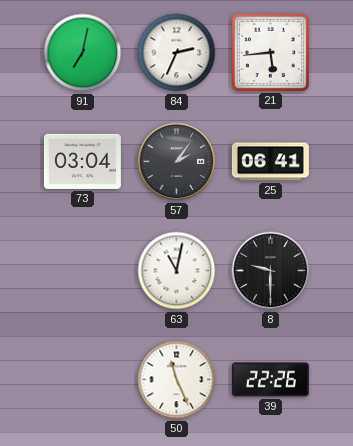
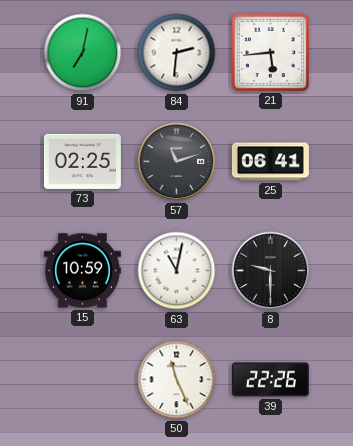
84: 2:34 -> 2:31
73: 03:04 -> 02:25
57: 2:06 -> 11:12
15: none -> 10:59
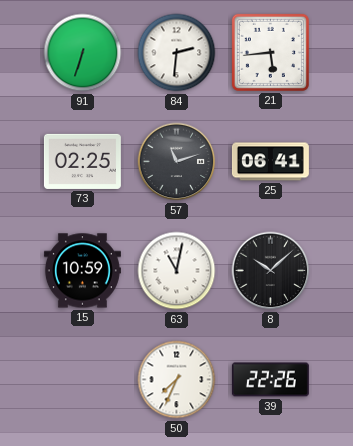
91: 7:02 -> 6:33
8: 9:30 -> 10:08
50: 11:26 -> 7:34
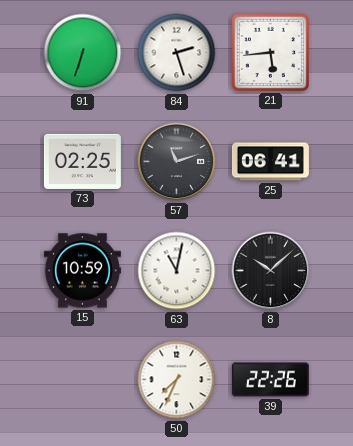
84: 2:31 -> 2:27
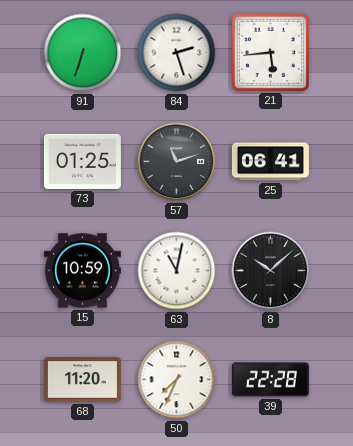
73: 02:25 -> 01:25
68: none -> 11:20
39: 22:26 -> 22:28
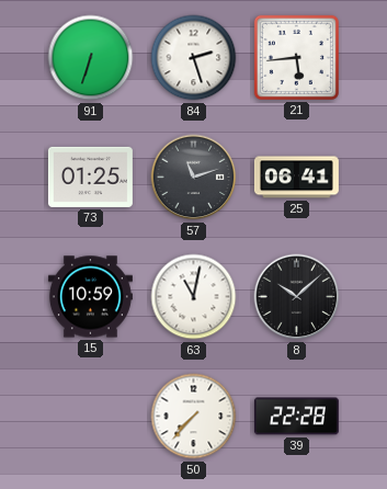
68: 11:20 -> none
50: 7:34 -> 7:37
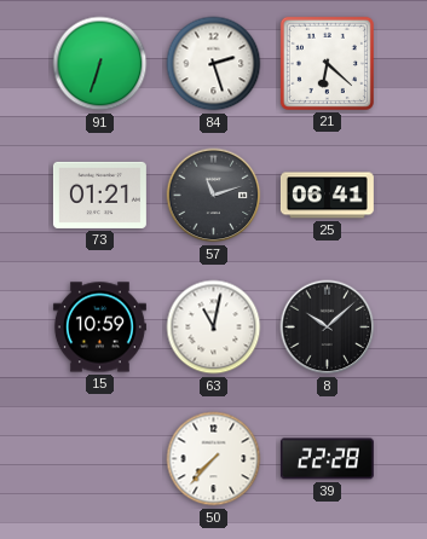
21: 5:44 -> 6:22
73: 01:25 -> 01:21
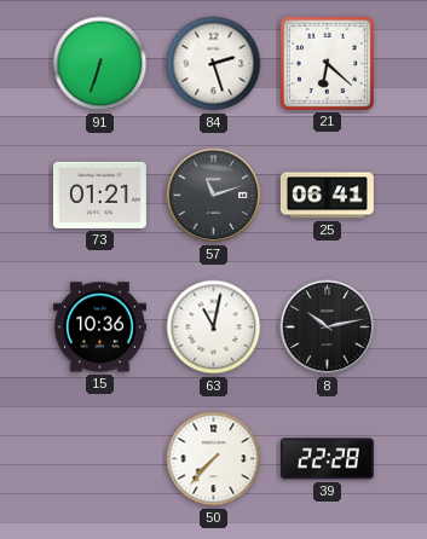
15: 10:59 -> 10:36
8: 10:08 -> 10:13
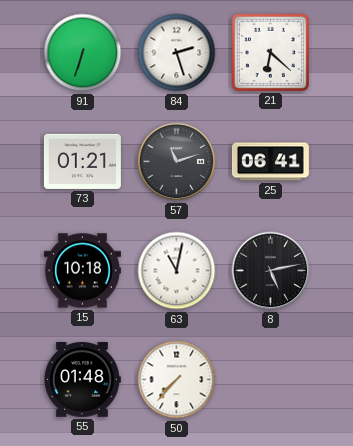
15: 10:36 -> 10:18
8: 10:13 -> 5:13
55: none -> 01:48
39: 22:28 -> none
